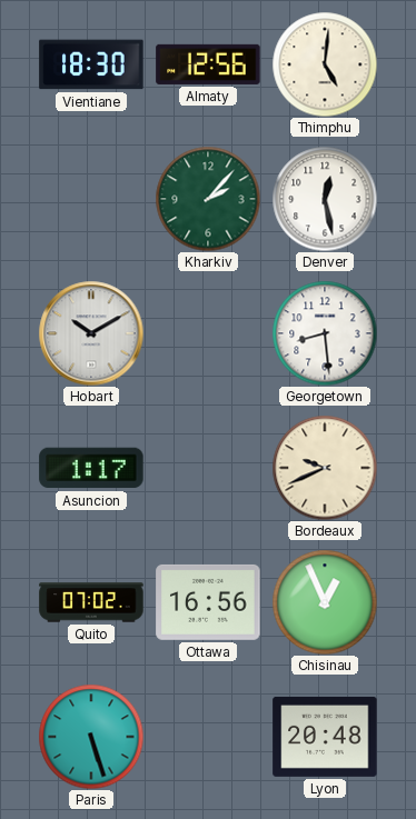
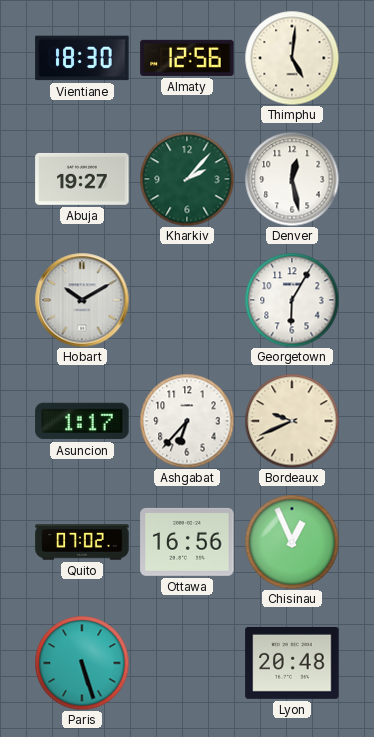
Abuja: none -> 19:27
Georgetown: 8:29 -> 6:05
Ashgabat: none -> 6:37
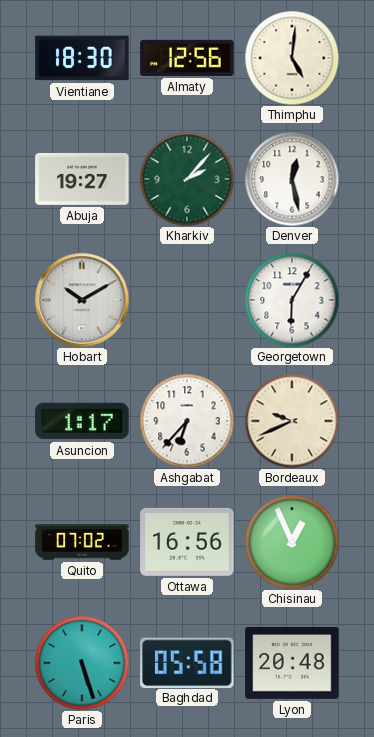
Baghdad: none -> 05:58
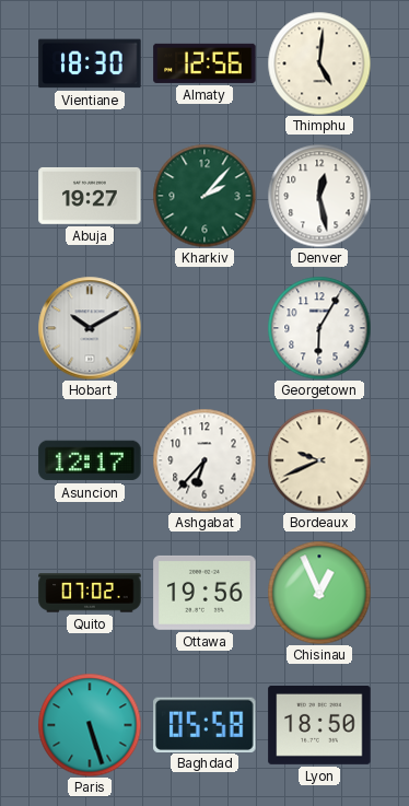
Asuncion: 1:17 -> 12:17
Ottawa: 16:56 -> 19:56
Lyon: 20:48 -> 18:50
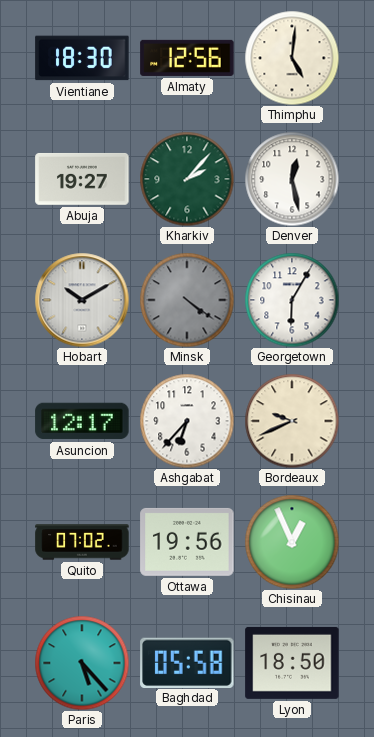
Minsk: none -> 4:21
Paris: 5:27 -> 5:23
